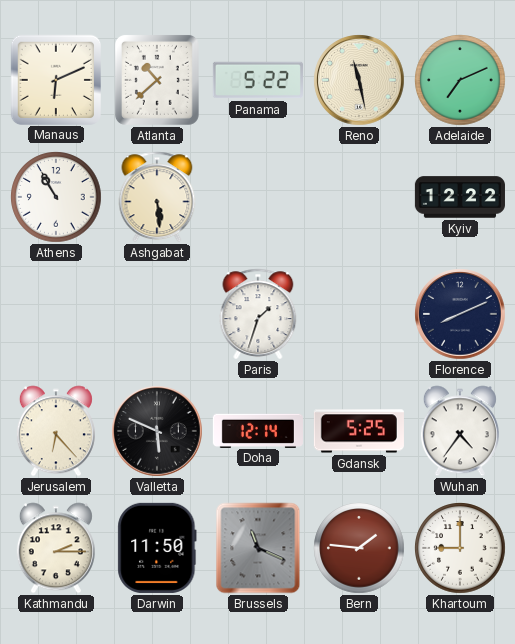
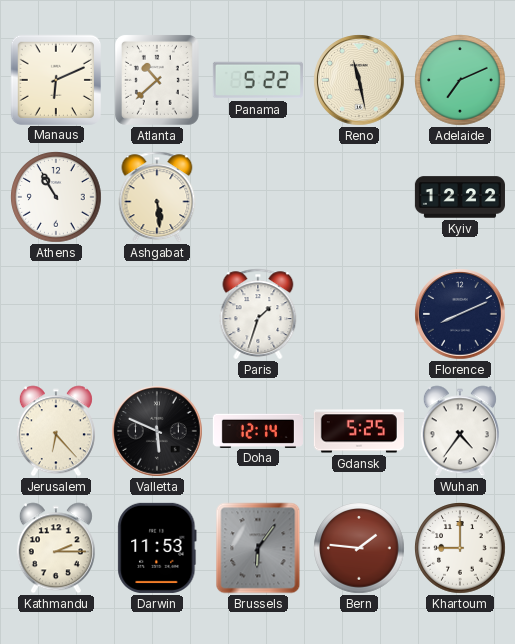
Darwin: 11:50 -> 11:53
Brussels: 11:19 -> 6:06
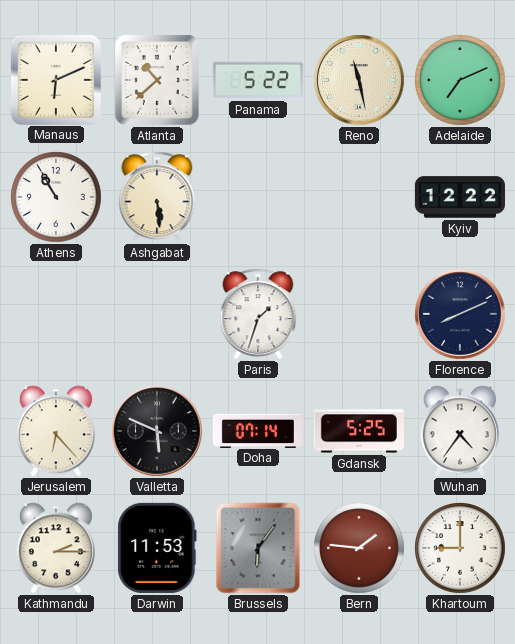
Doha: 12:14 -> 07:14
